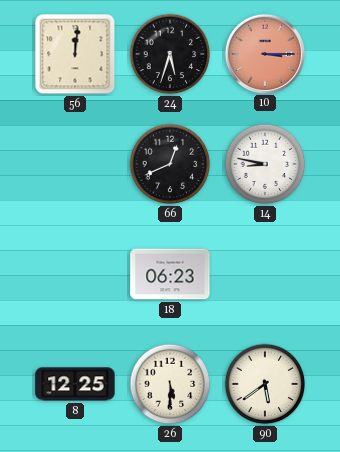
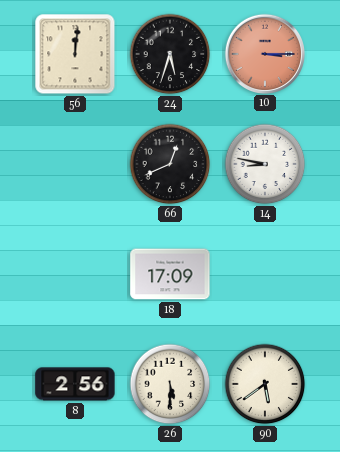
18: 06:23 -> 17:09
8: 12:25 -> 2:56
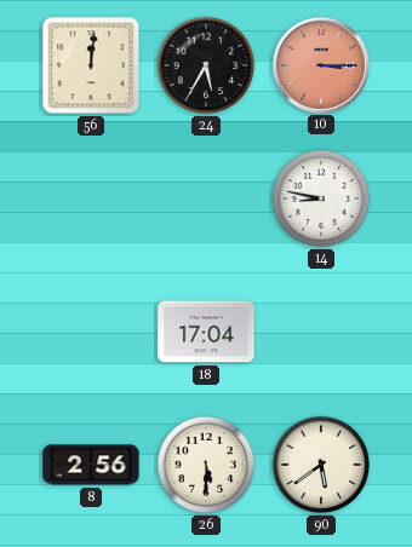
24: 5:33 -> 5:35
66: 12:41 -> none
18: 17:09 -> 17:04
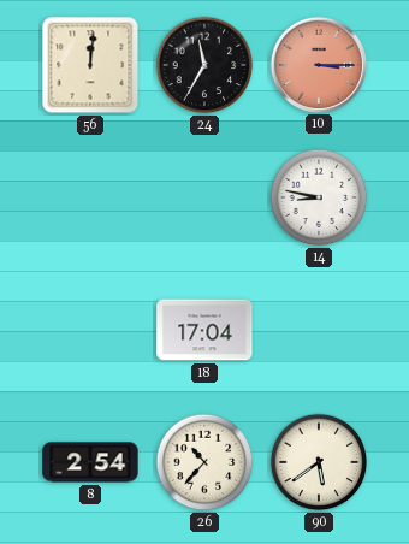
24: 5:35 -> 11:35
8: 2:56 -> 2:54
26: 5:30 -> 10:37
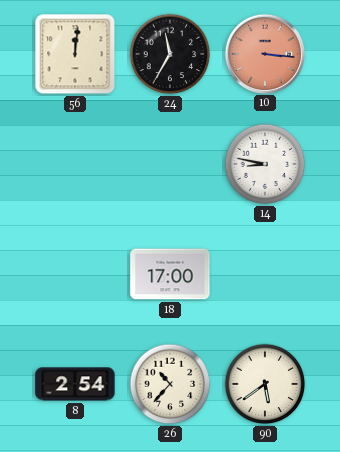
10: 3:15 -> 3:16
18: 17:04 -> 17:00
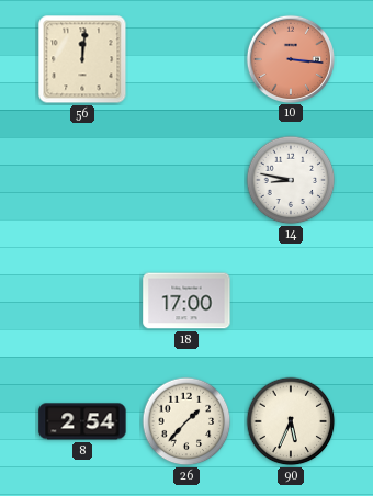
24: 11:35 -> none
26: 10:37 -> 1:37
90: 5:39 -> 5:34
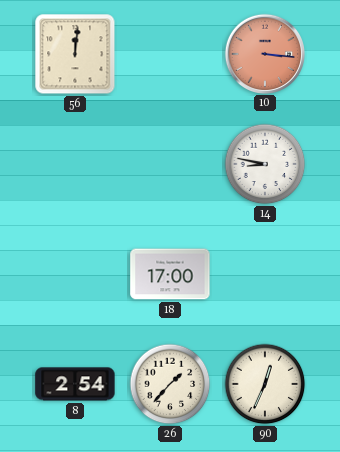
90: 5:34 -> 12:34
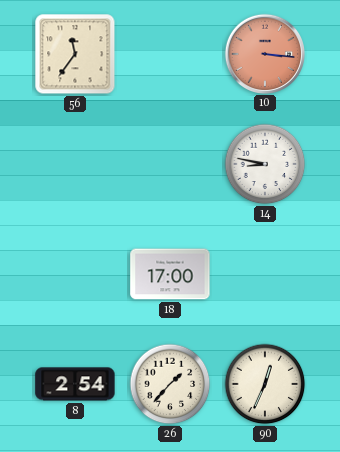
56: 12:01 -> 11:36
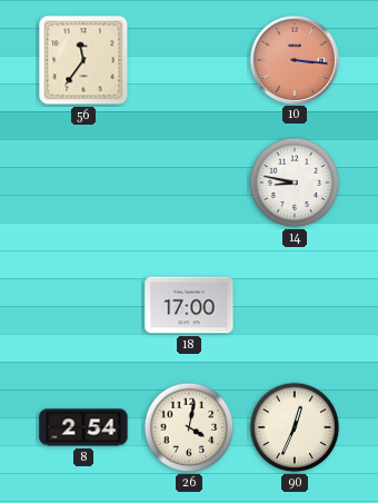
26: 1:37 -> 4:02
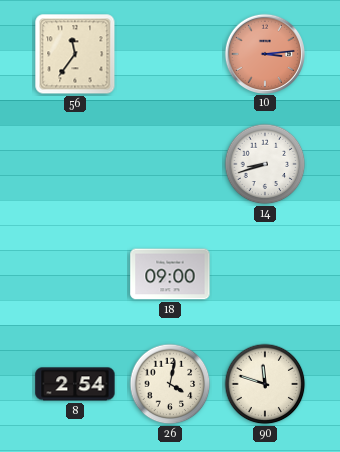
10: 3:16 -> 3:14
14: 8:47 -> 8:42
18: 17:00 -> 09:00
90: 12:34 -> 11:48
